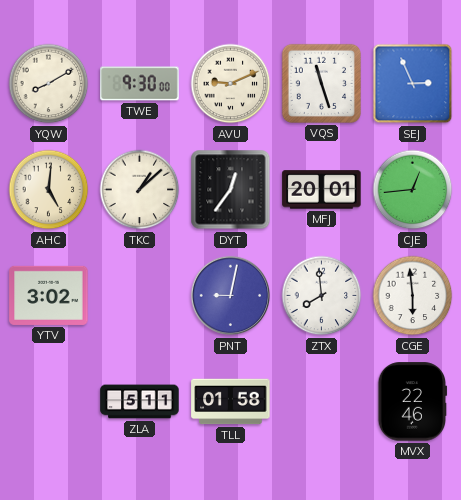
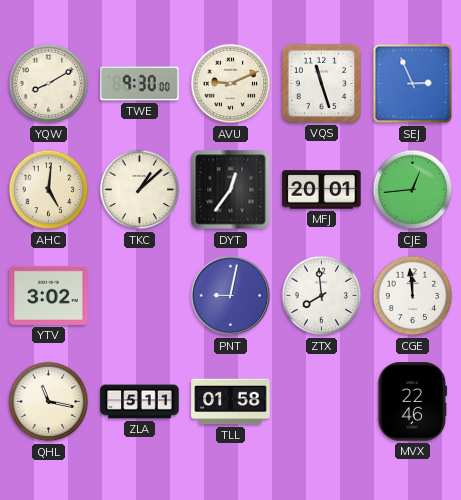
CGE: 5:59 -> 11:59
QHL: none -> 11:17
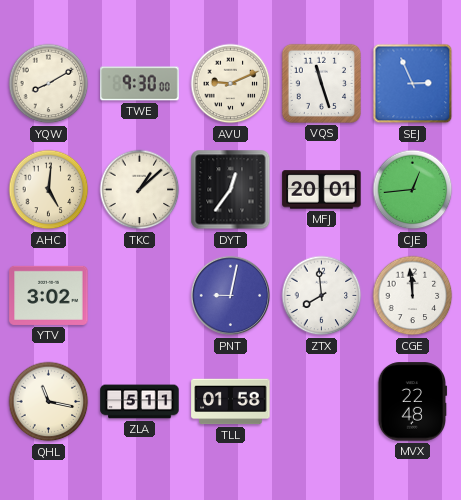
MVX: 22:46 -> 22:48
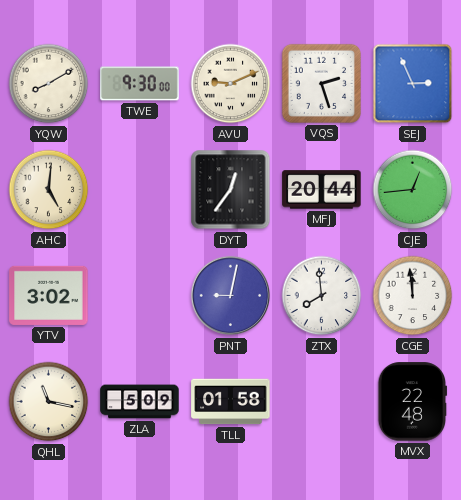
VQS: 11:27 -> 2:27
TKC: 1:08 -> none
MFJ: 20:01 -> 20:44
ZLA: 5:11 -> 5:09
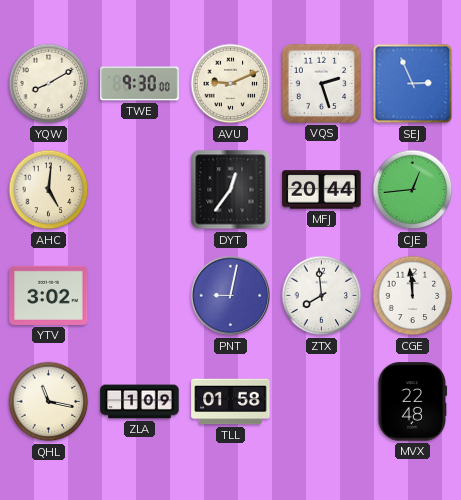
ZLA: 5:09 -> 1:09
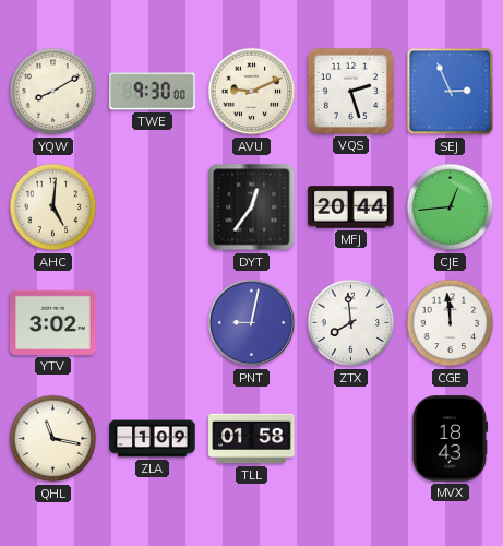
MVX: 22:48 -> 18:43
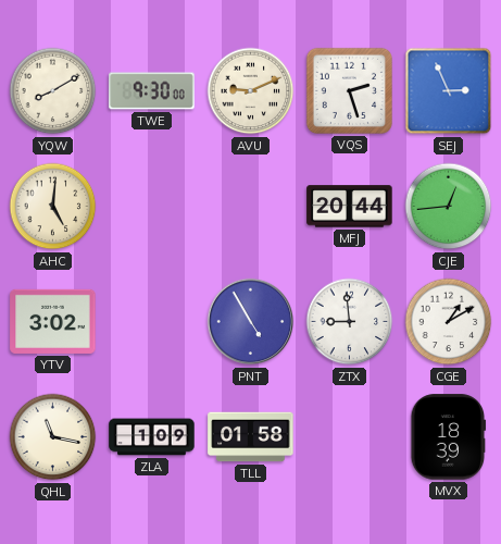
DYT: 12:36 -> none
PNT: 9:02 -> 4:55
ZTX: 7:59 -> 8:59
CGE: 11:59 -> 1:10
MVX: 18:43 -> 18:39
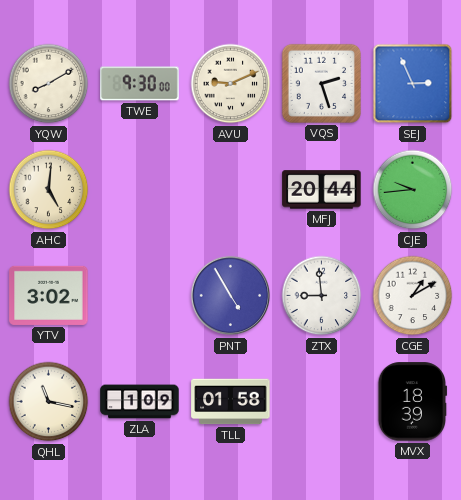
CJE: 12:44 -> 9:44
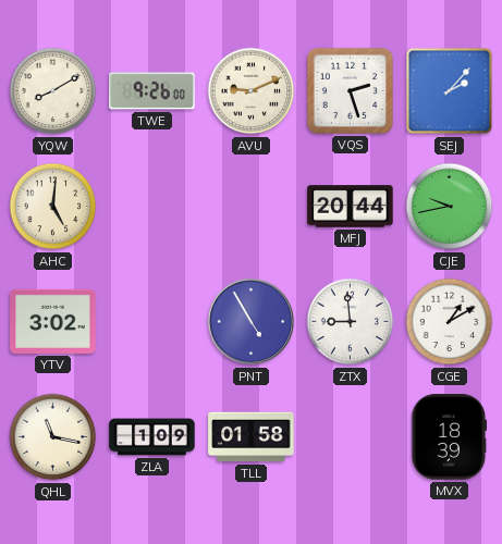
TWE: 9:30 -> 9:26
SEJ: 2:56 -> 2:07
CJE: 9:44 -> 9:43
